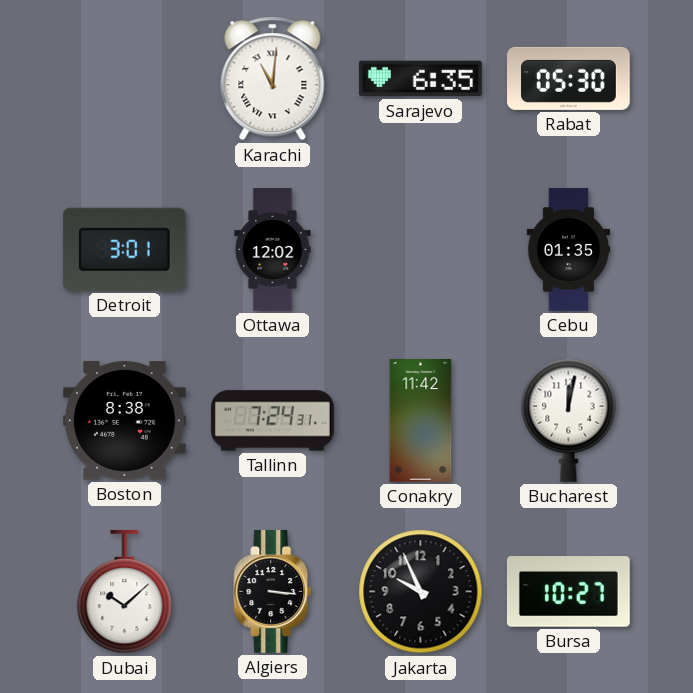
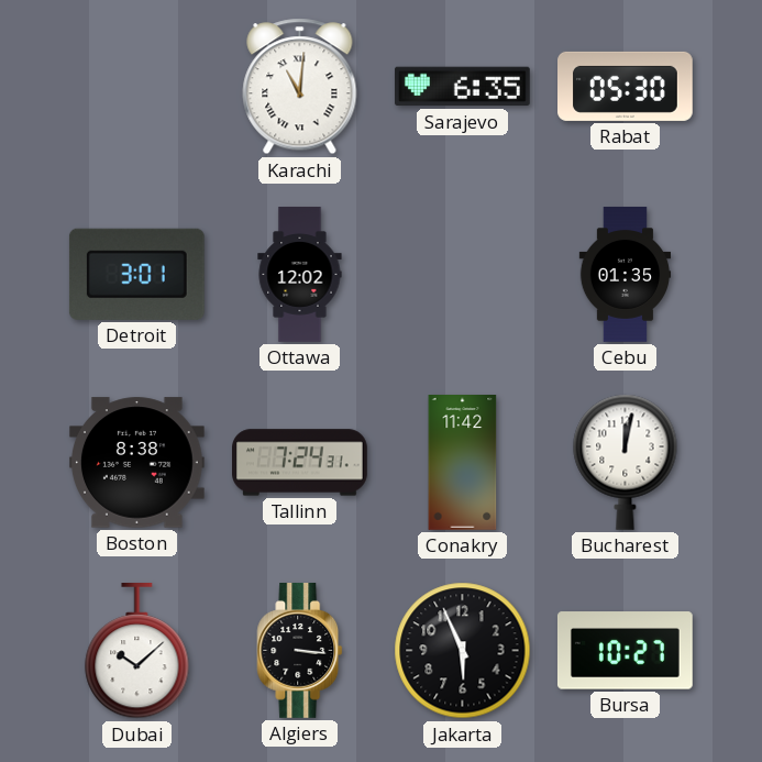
Jakarta: 9:56 -> 5:56
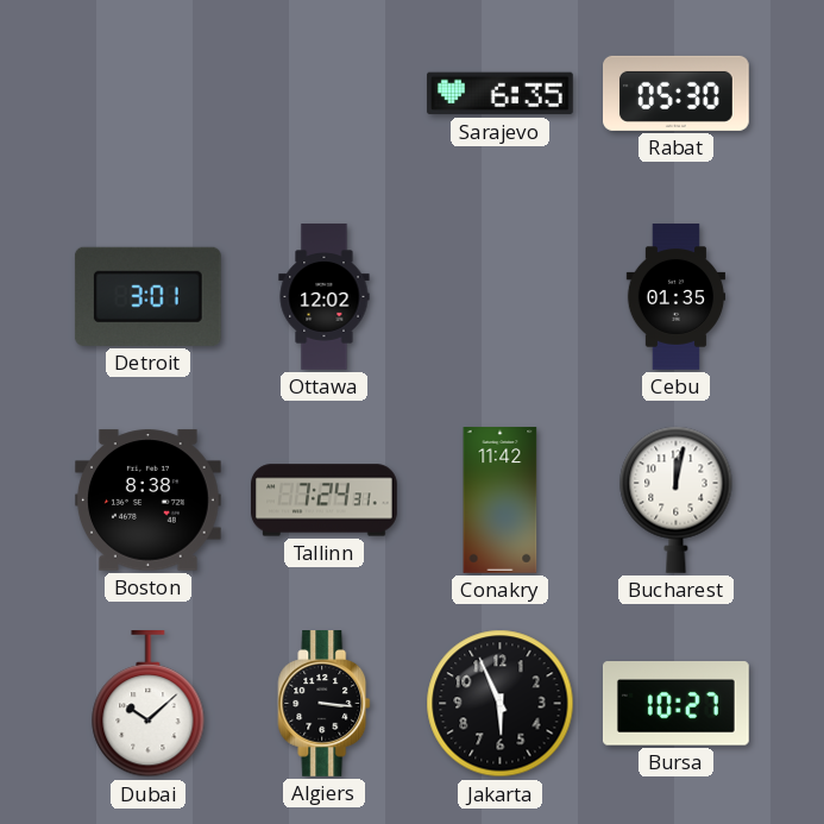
Karachi: 11:01 -> none
